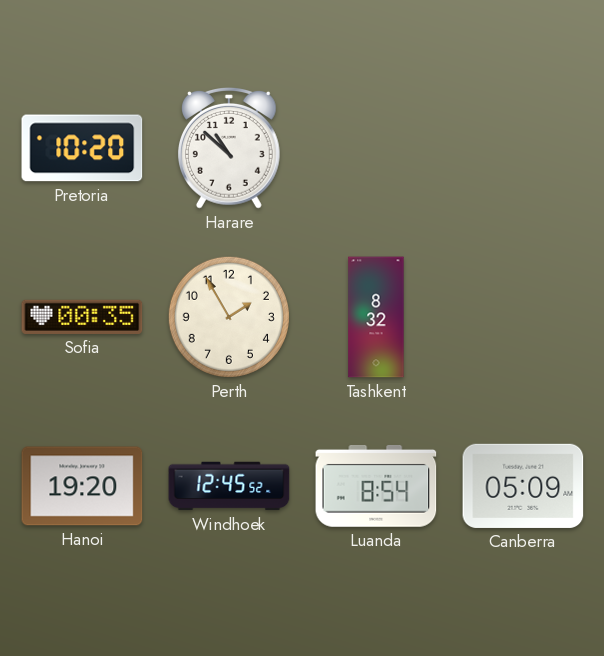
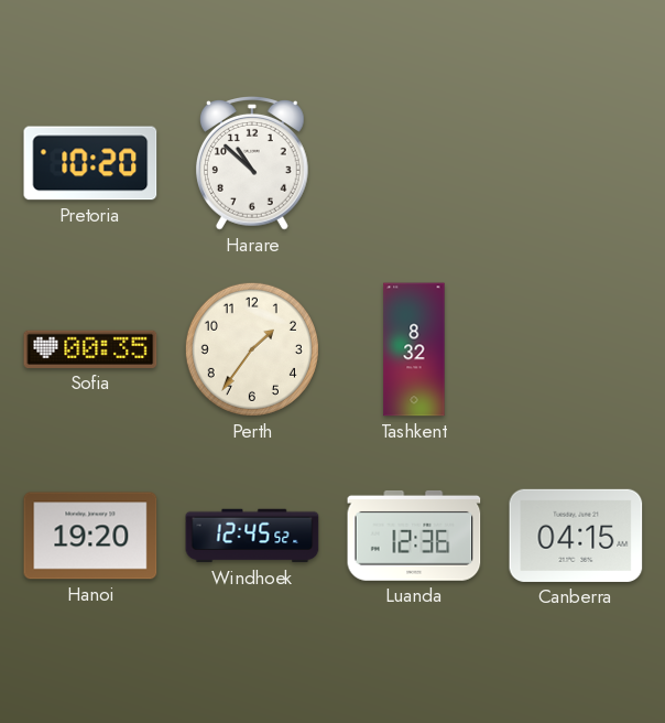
Perth: 1:55 -> 1:36
Luanda: 8:54 -> 12:36
Canberra: 05:09 -> 04:15
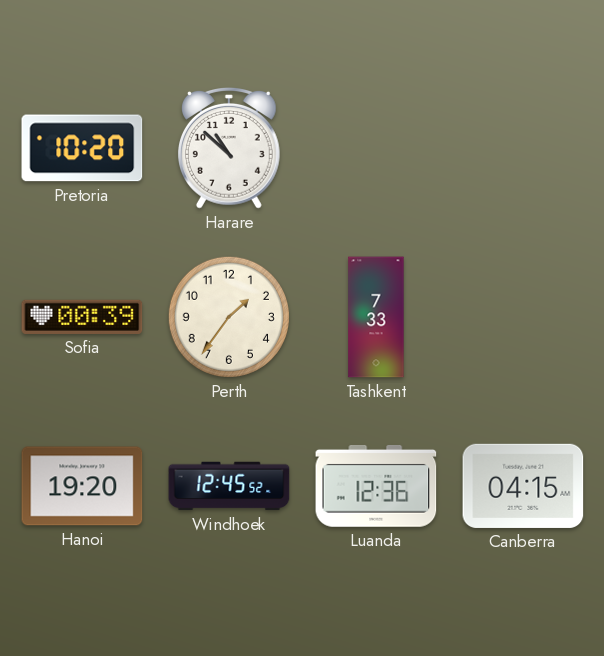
Sofia: 00:35 -> 00:39
Tashkent: 8:32 -> 7:33
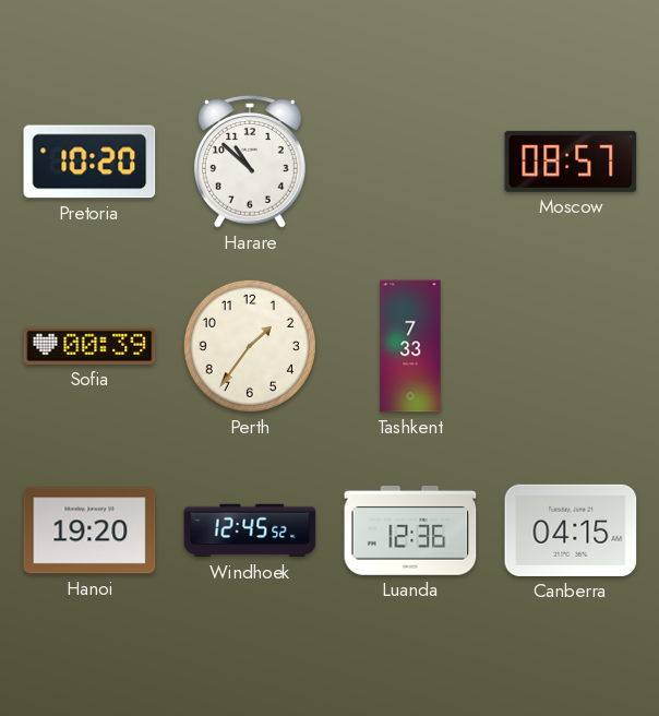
Moscow: none -> 08:57
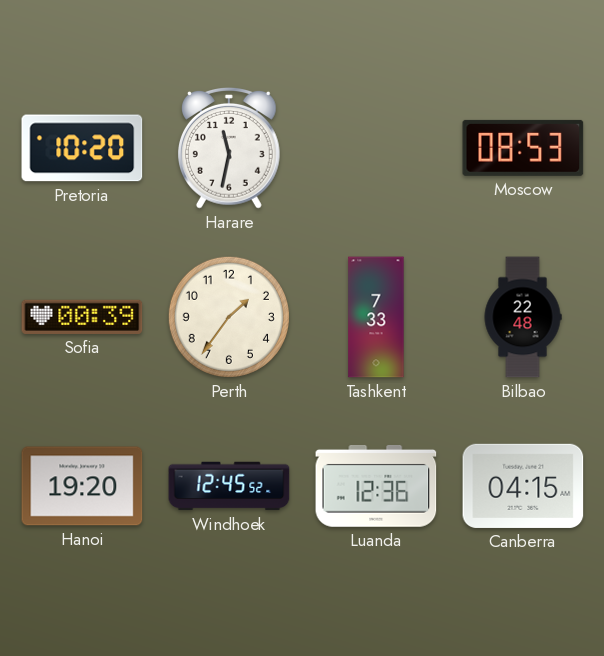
Harare: 10:52 -> 11:32
Moscow: 08:57 -> 08:53
Bilbao: none -> 22:48
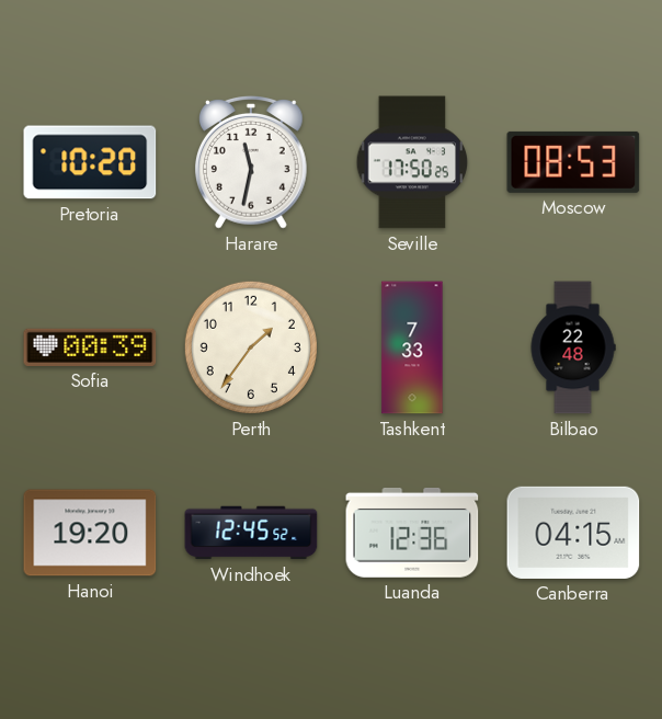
Seville: none -> 17:50
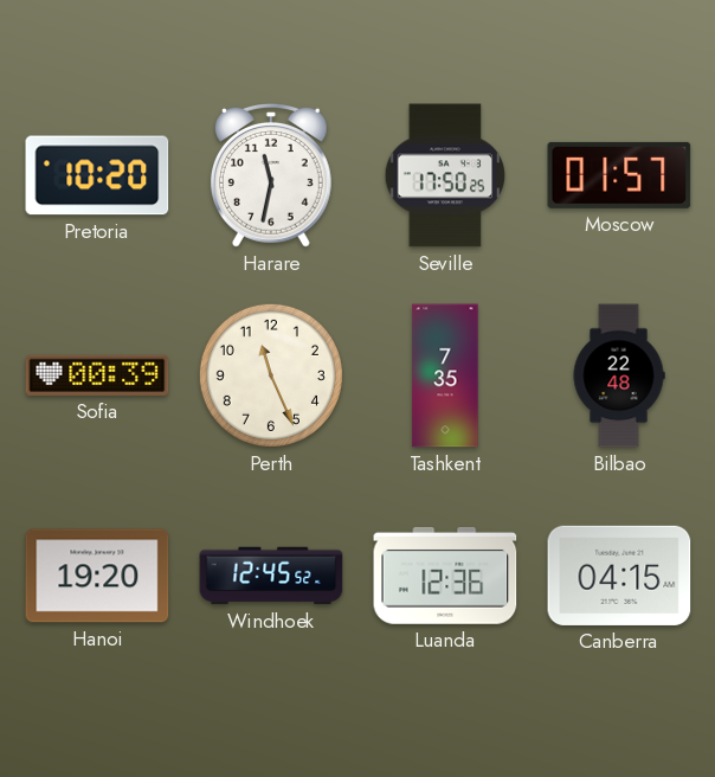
Moscow: 08:53 -> 01:57
Perth: 1:36 -> 11:26
Tashkent: 7:33 -> 7:35
